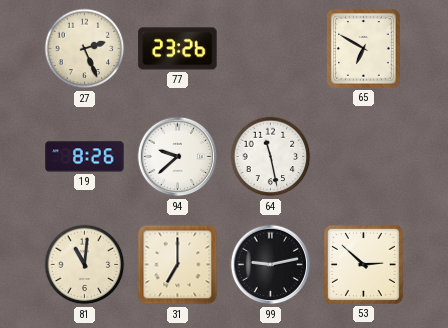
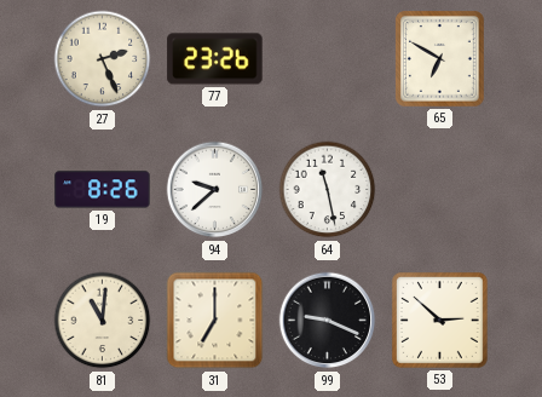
99: 9:13 -> 9:19
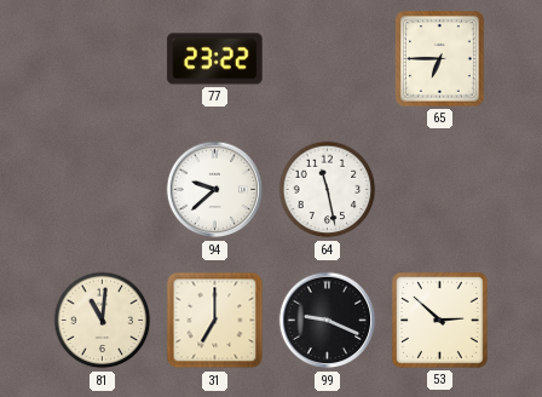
27: 2:26 -> none
77: 23:26 -> 23:22
65: 6:50 -> 6:45
19: 8:26 -> none
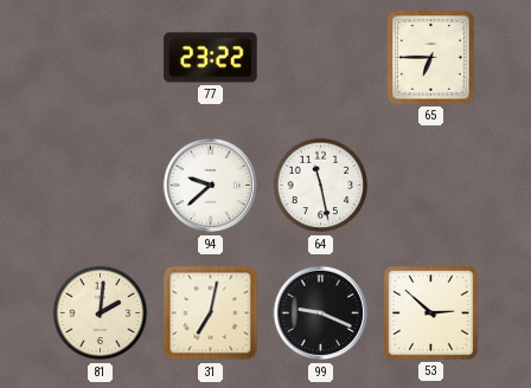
81: 11:01 -> 2:01
31: 7:00 -> 7:02
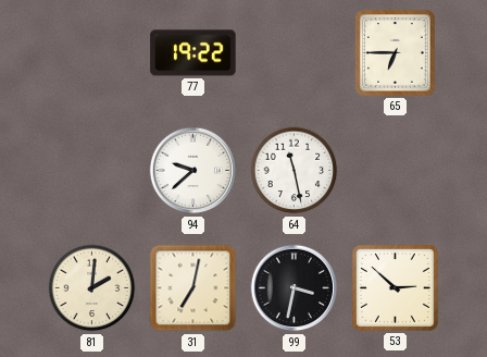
77: 23:22 -> 19:22
99: 9:19 -> 3:32
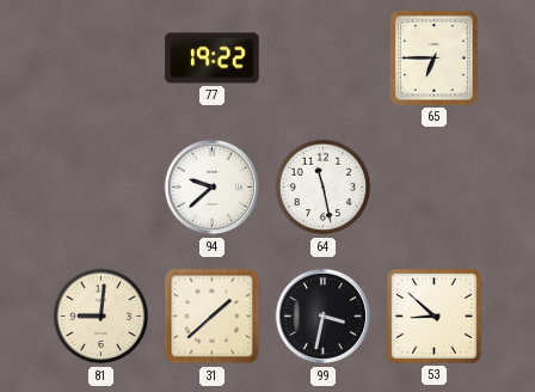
81: 2:01 -> 9:01
31: 7:02 -> 1:38
53: 2:52 -> 8:52
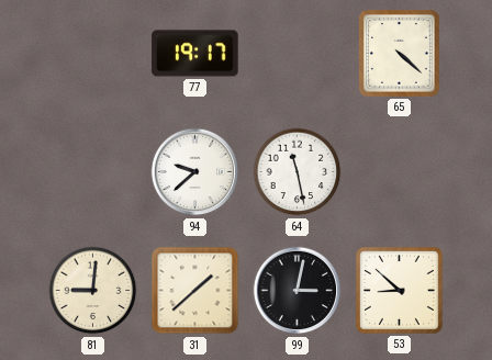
77: 19:22 -> 19:17
65: 6:45 -> 4:22
99: 3:32 -> 3:02
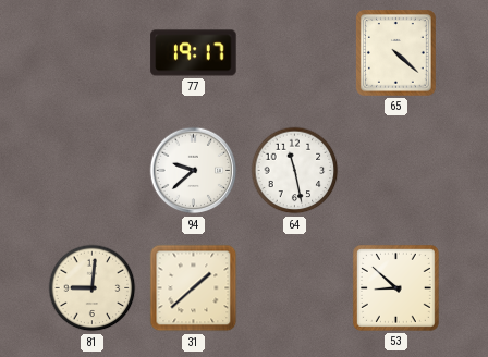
99: 3:02 -> none
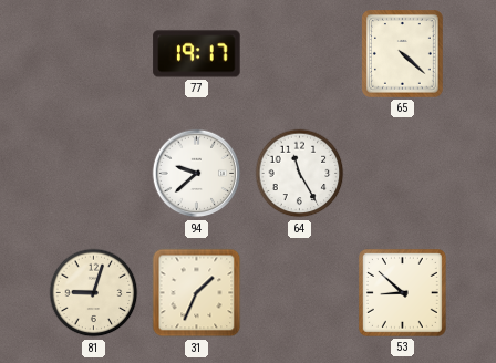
64: 11:28 -> 11:25
81: 9:01 -> 9:03
31: 1:38 -> 1:34
